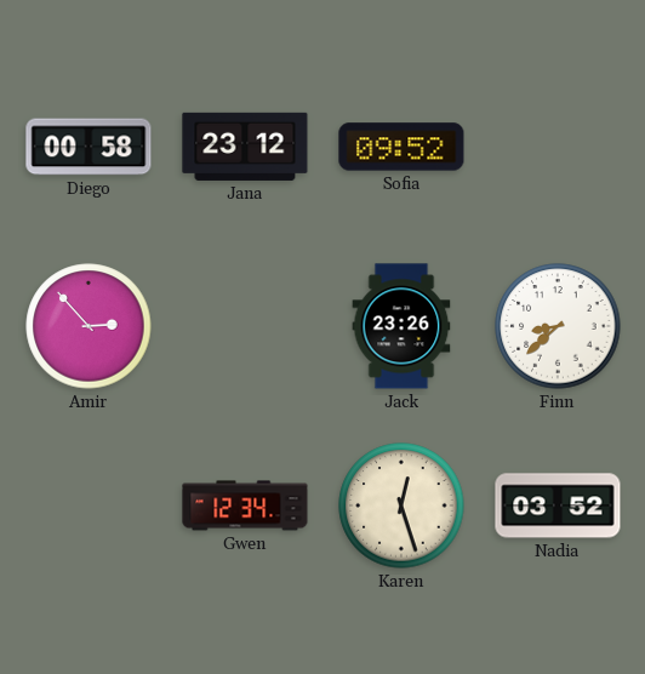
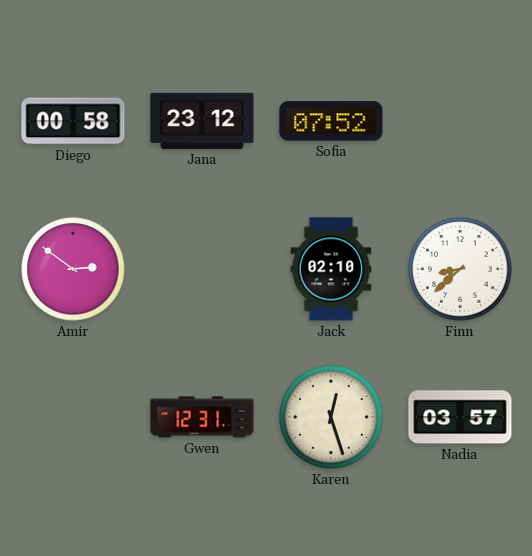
Sofia: 09:52 -> 07:52
Amir: 2:53 -> 2:51
Jack: 23:26 -> 02:10
Gwen: 12:34 -> 12:31
Nadia: 03:52 -> 03:57
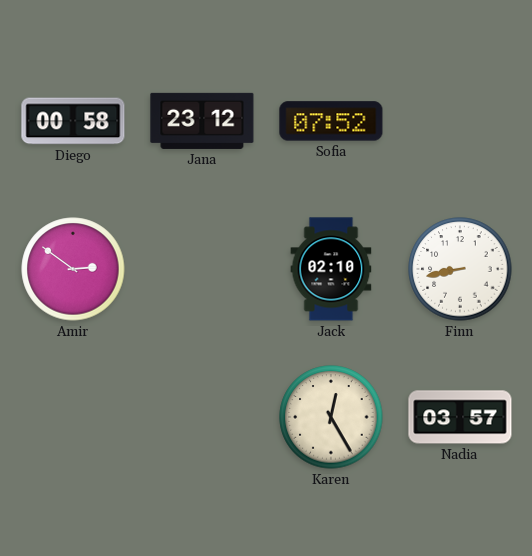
Finn: 8:38 -> 8:43
Gwen: 12:31 -> none
Karen: 12:27 -> 12:25
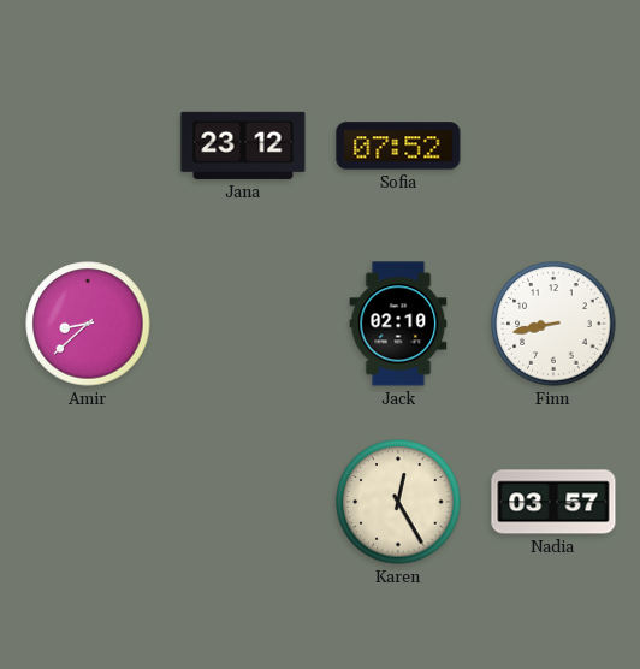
Diego: 00:58 -> none
Amir: 2:51 -> 8:38
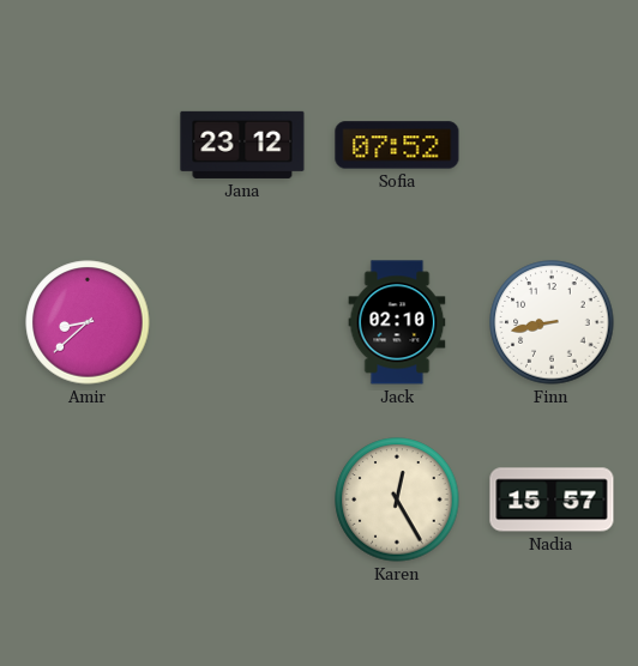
Nadia: 03:57 -> 15:57
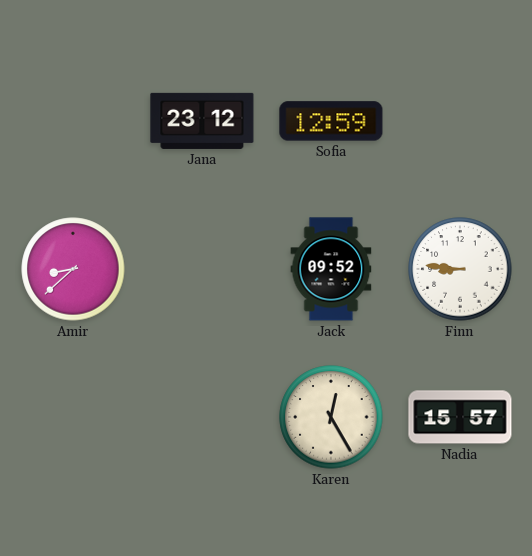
Sofia: 07:52 -> 12:59
Jack: 02:10 -> 09:52
Finn: 8:43 -> 8:46
